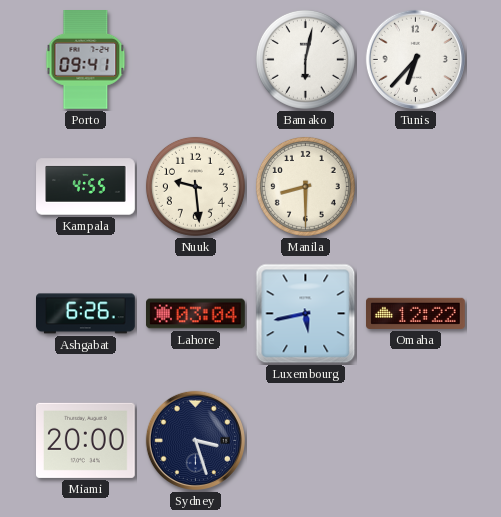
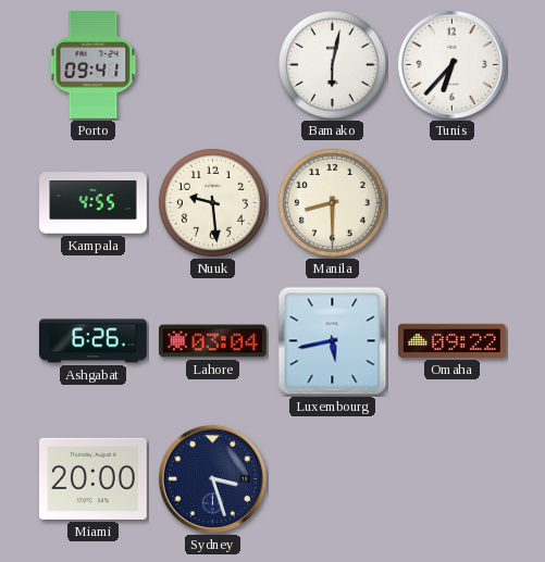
Omaha: 12:22 -> 09:22
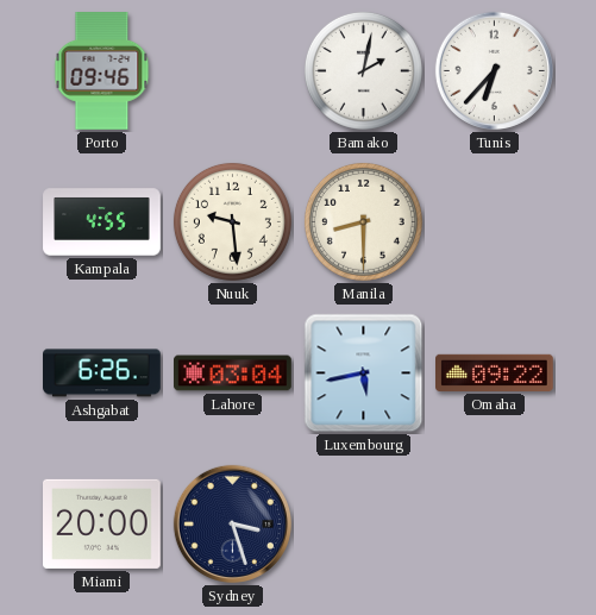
Porto: 09:41 -> 09:46
Bamako: 6:02 -> 2:02
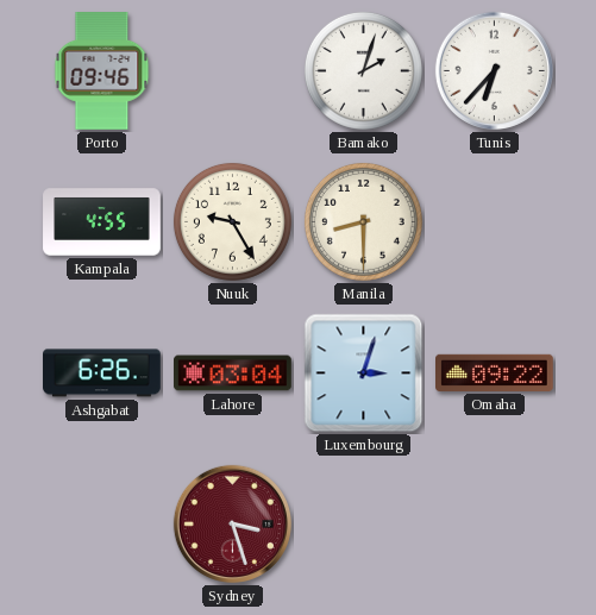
Bamako: 2:02 -> 2:03
Nuuk: 9:29 -> 9:25
Luxembourg: 5:43 -> 3:03
Miami: 20:00 -> none
Sydney dial: navy -> burgundy
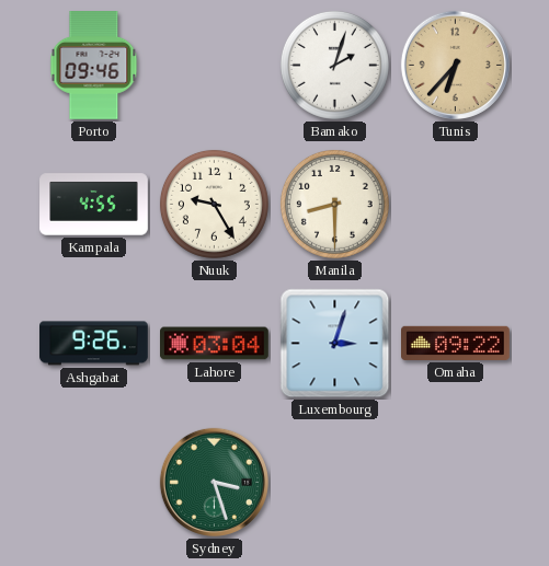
Tunis dial: white -> champagne
Ashgabat: 6:26 -> 9:26
Sydney dial: burgundy -> green
